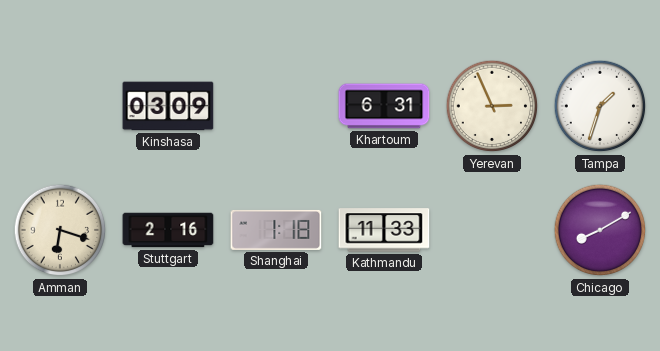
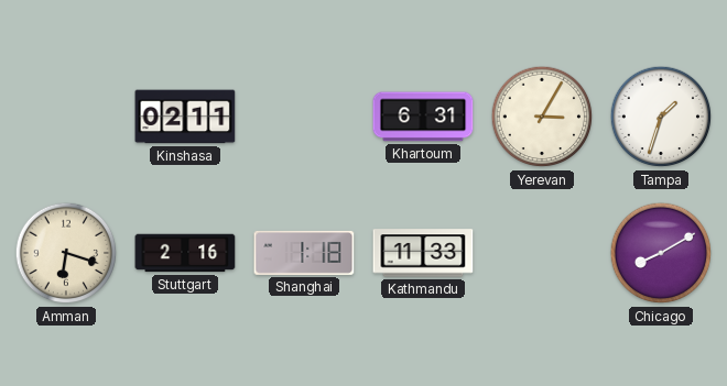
Kinshasa: 03:09 -> 02:11
Yerevan: 2:56 -> 3:05
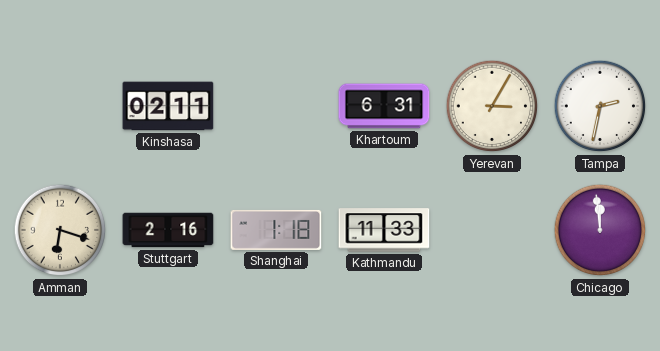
Tampa: 1:33 -> 2:32
Chicago: 8:10 -> 11:59
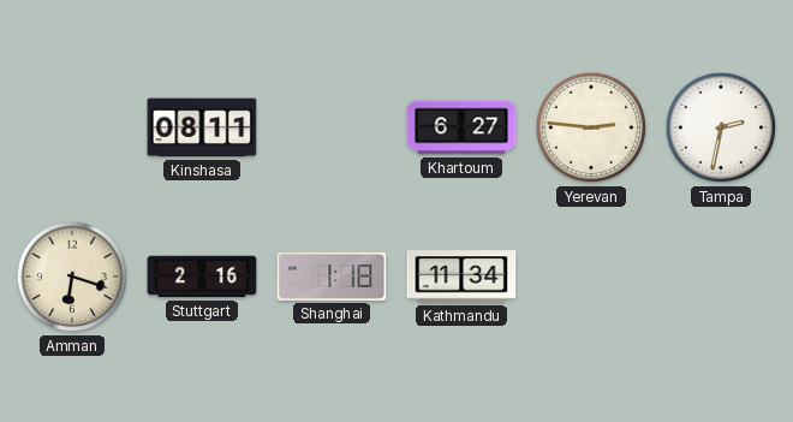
Kinshasa: 02:11 -> 08:11
Khartoum: 6:31 -> 6:27
Yerevan: 3:05 -> 2:46
Kathmandu: 11:33 -> 11:34
Chicago: 11:59 -> none
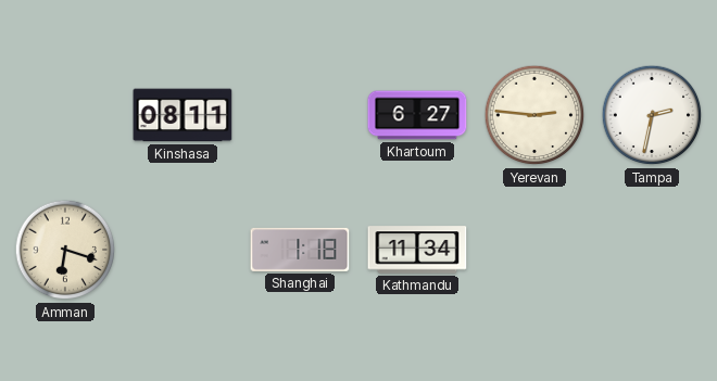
Stuttgart: 2:16 -> none
